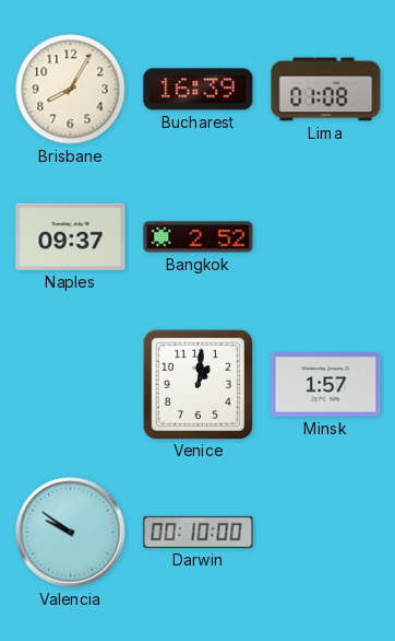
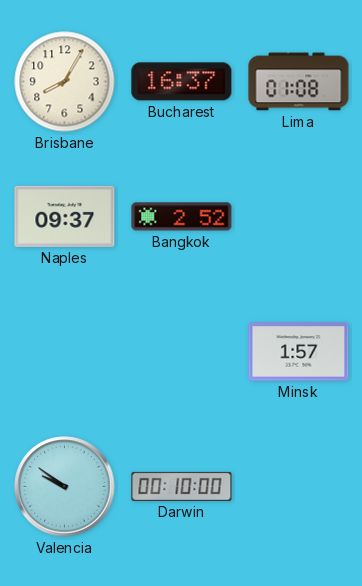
Bucharest: 16:39 -> 16:37
Venice: 1:01 -> none
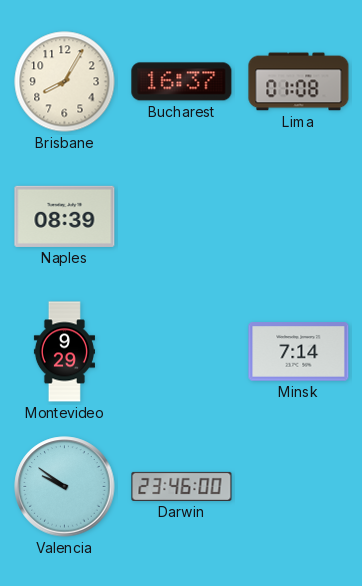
Naples: 09:37 -> 08:39
Bangkok: 2:52 -> none
Montevideo: none -> 9:29
Minsk: 1:57 -> 7:14
Darwin: 00:10 -> 23:46
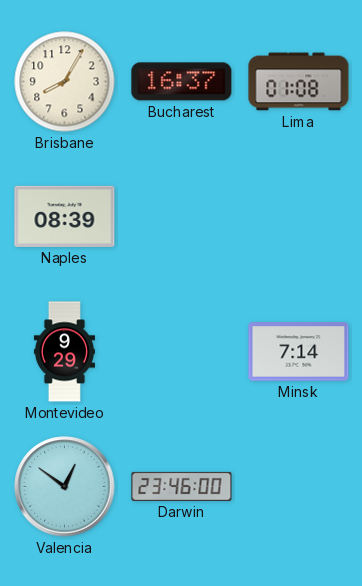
Valencia: 9:51 -> 12:51
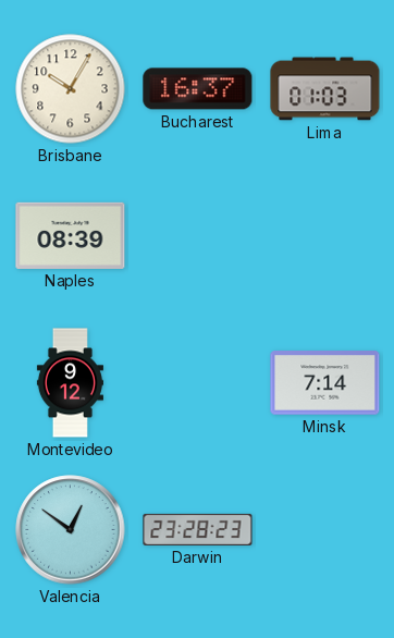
Brisbane: 8:05 -> 10:05
Lima: 01:08 -> 01:03
Montevideo: 9:29 -> 9:12
Darwin: 23:46 -> 23:28
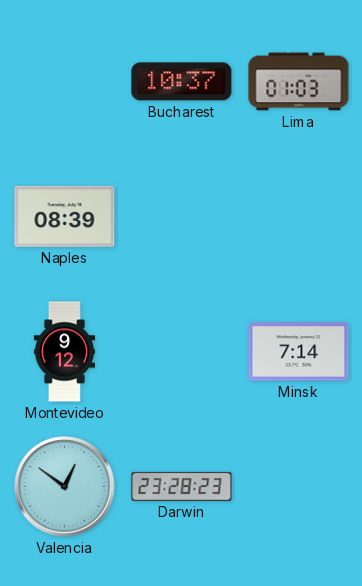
Brisbane: 10:05 -> none
Bucharest: 16:37 -> 10:37
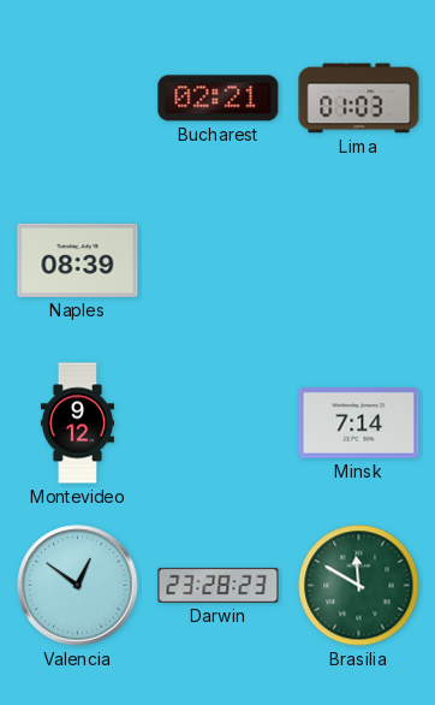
Bucharest: 10:37 -> 02:21
Brasilia: none -> 11:50
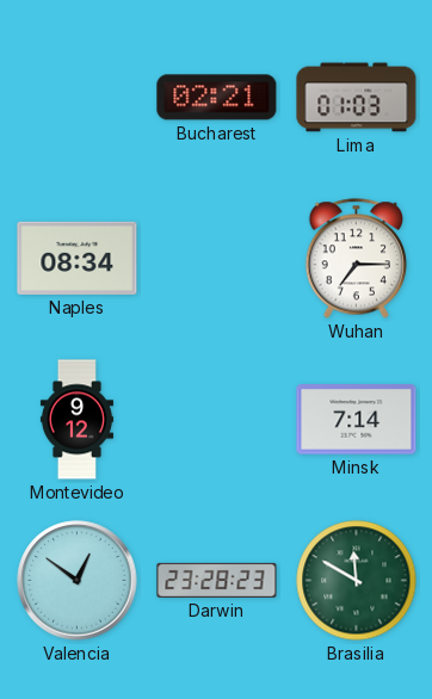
Naples: 08:39 -> 08:34
Wuhan: none -> 7:15
